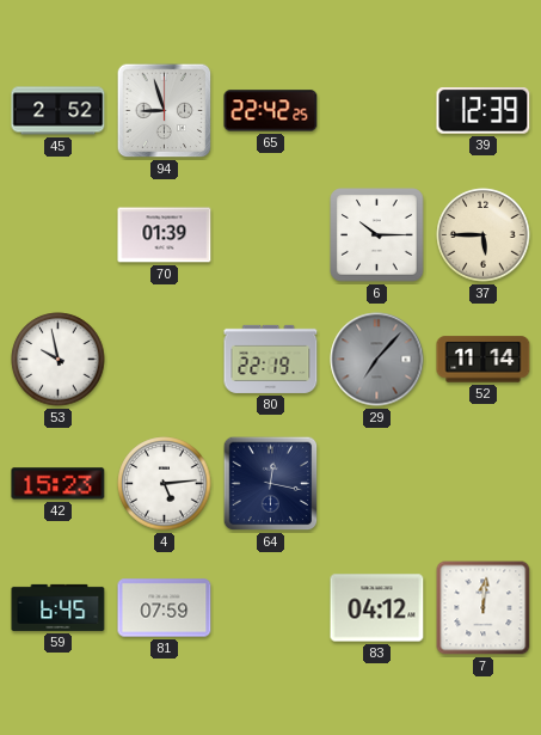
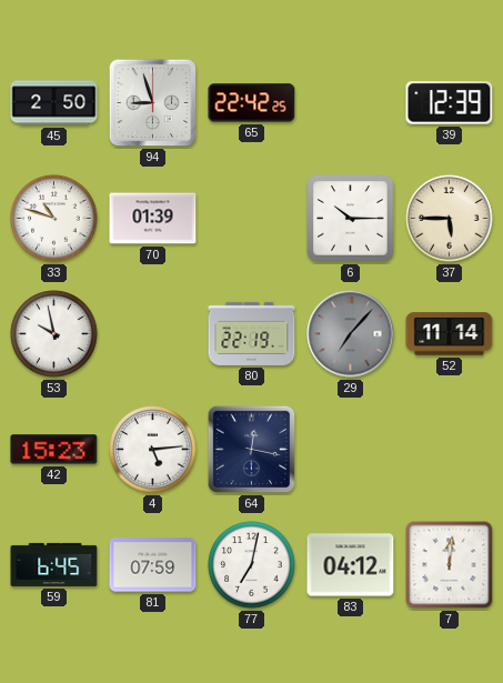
45: 2:52 -> 2:50
33: none -> 10:48
77: none -> 7:02
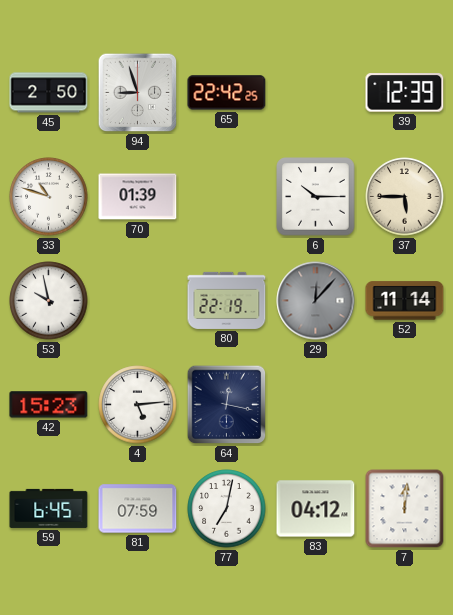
29: 7:07 -> 12:07
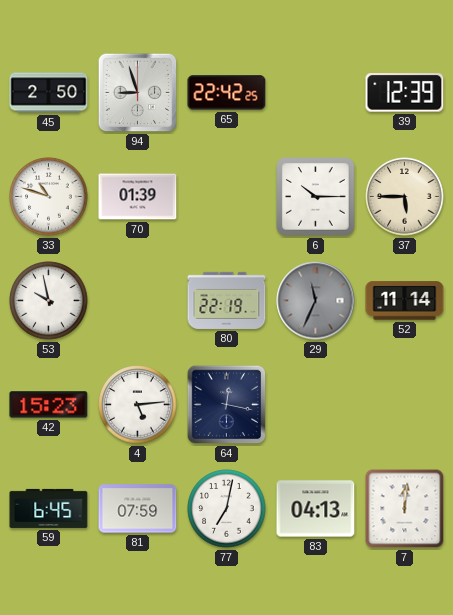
29: 12:07 -> 11:34
83: 04:12 -> 04:13
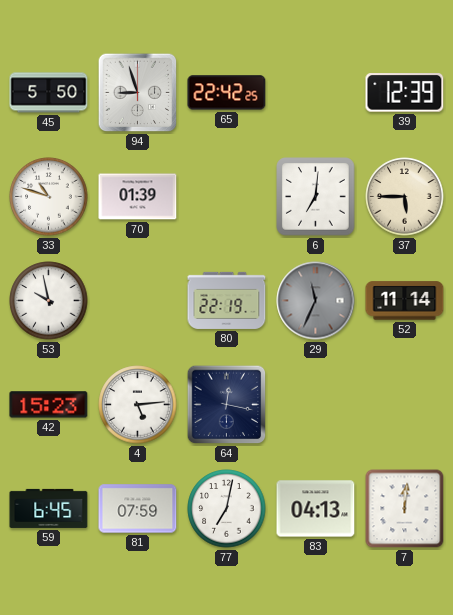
45: 2:50 -> 5:50
6: 10:15 -> 7:01
